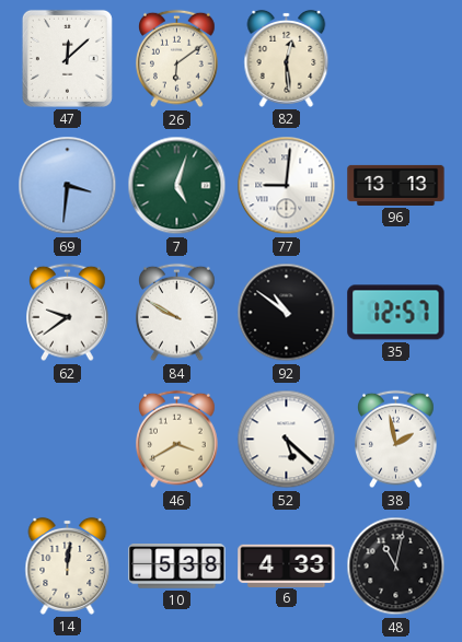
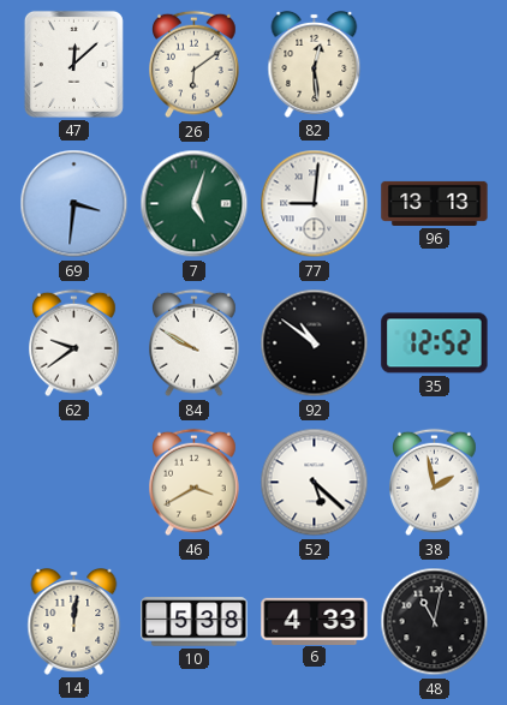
35: 12:57 -> 12:52
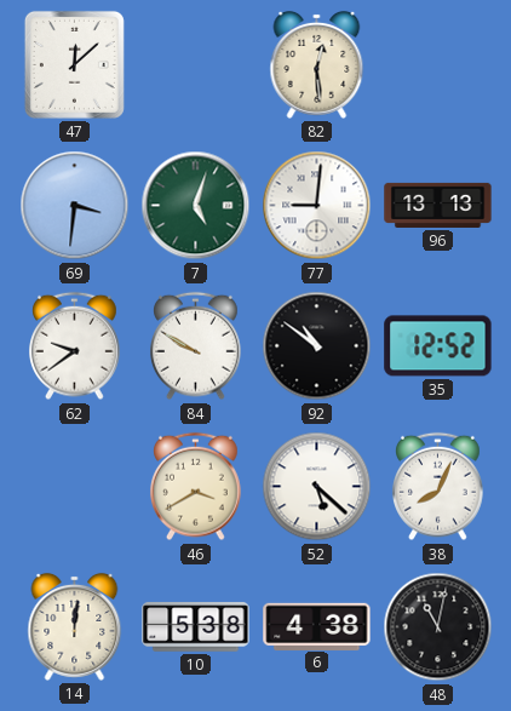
26: 6:09 -> none
38: 1:58 -> 8:04
6: 4:33 -> 4:38
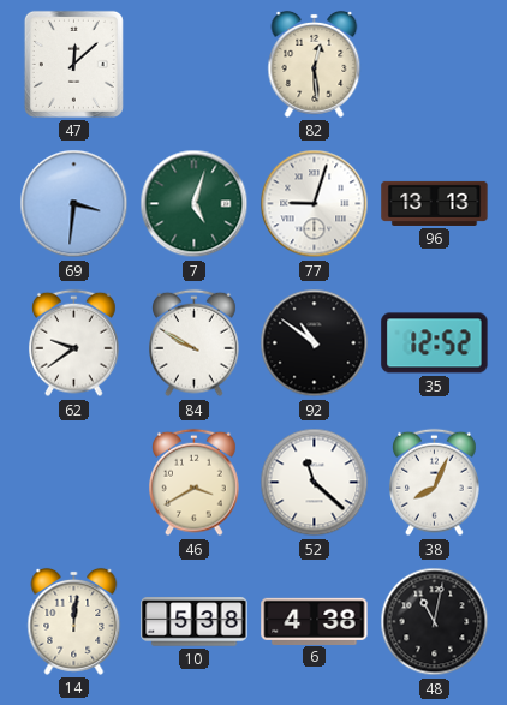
77: 9:01 -> 9:03
52: 5:22 -> 11:22
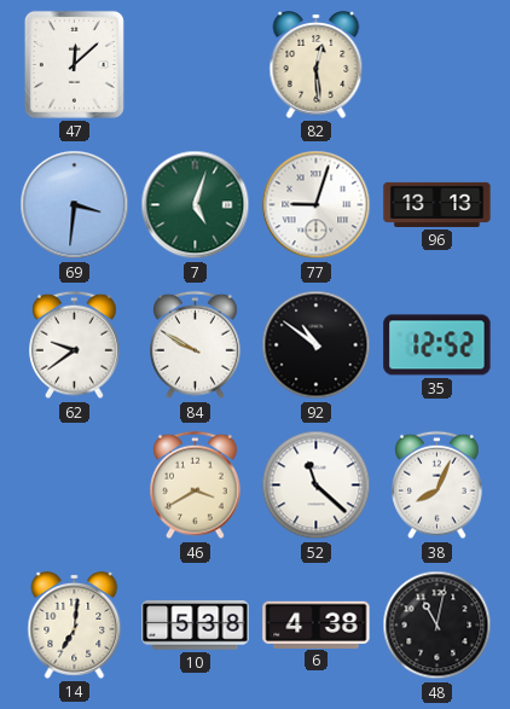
14: 12:01 -> 7:01
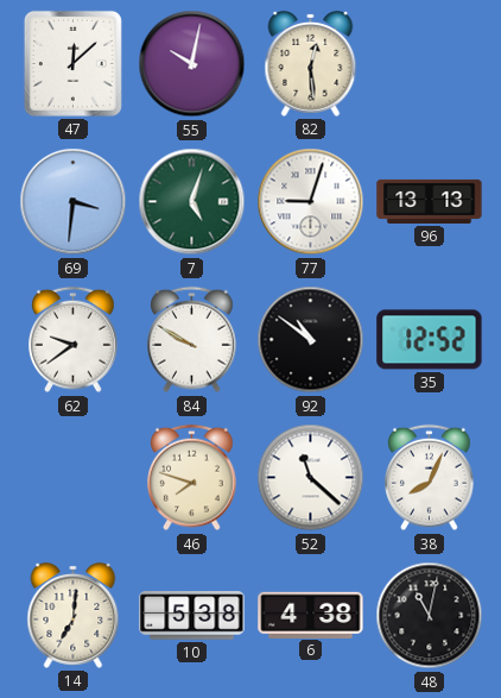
55: none -> 10:02
46: 3:40 -> 7:48
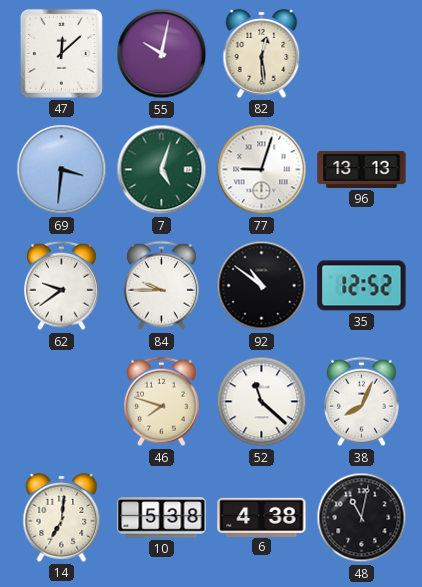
84: 9:50 -> 9:45
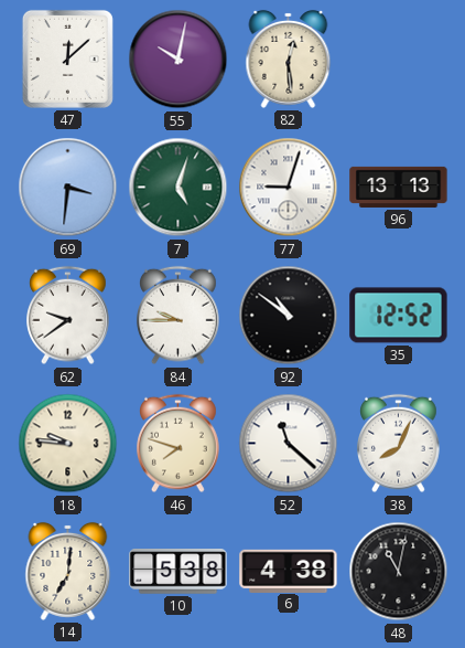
18: none -> 9:46
